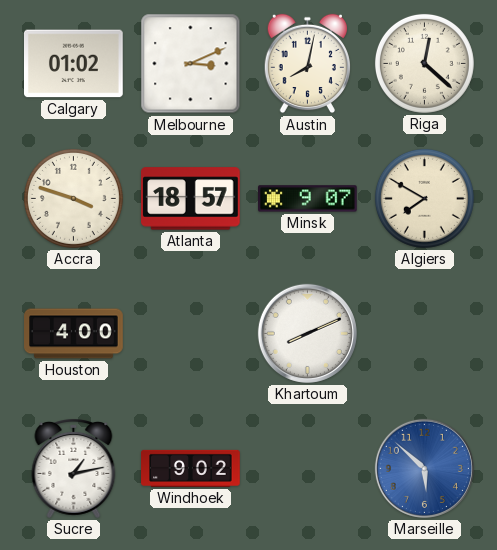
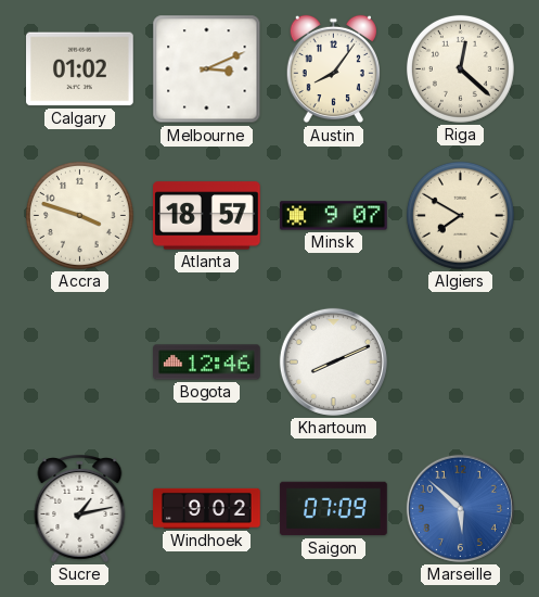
Austin: 8:02 -> 8:06
Houston: 4:00 -> none
Bogota: none -> 12:46
Saigon: none -> 07:09
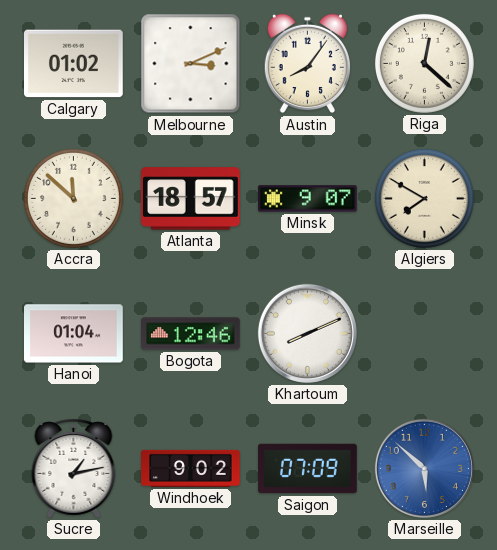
Accra: 3:48 -> 11:52
Hanoi: none -> 01:04
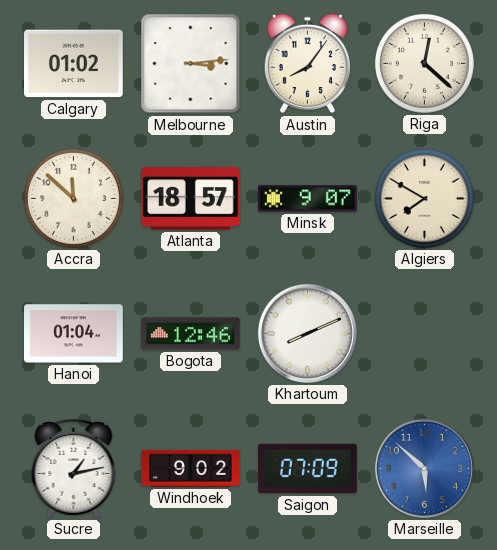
Melbourne: 3:11 -> 3:14
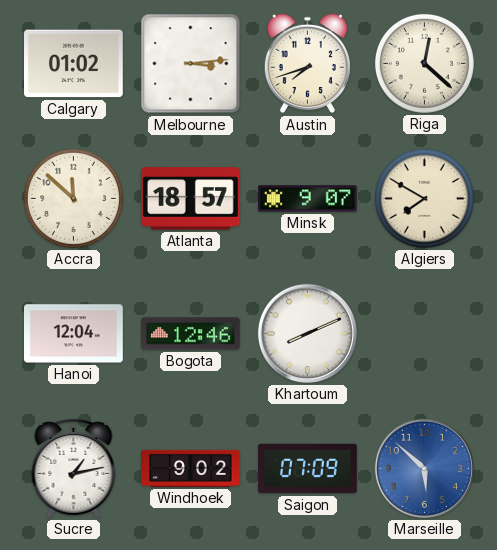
Austin: 8:06 -> 7:42
Hanoi: 01:04 -> 12:04
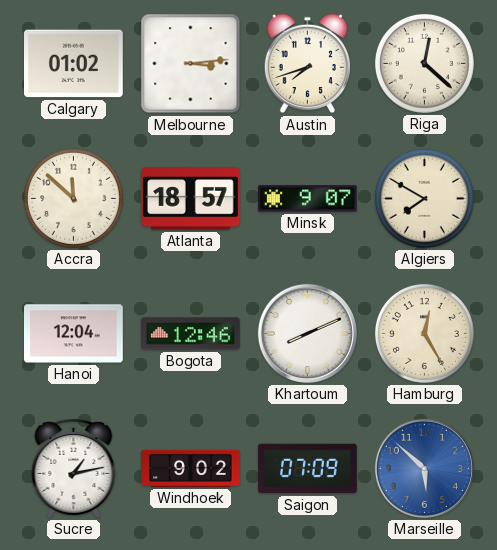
Hamburg: none -> 12:25
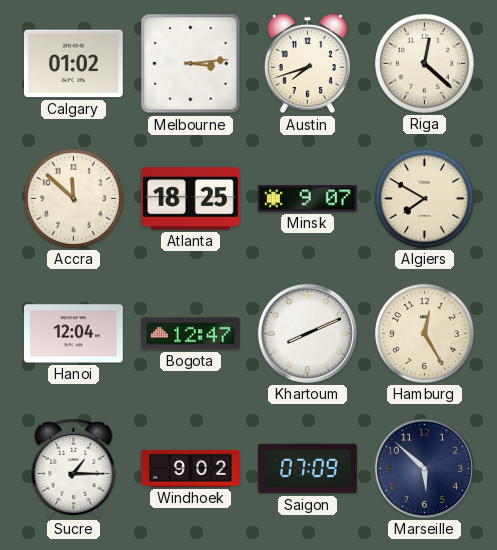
Atlanta: 18:57 -> 18:25
Bogota: 12:46 -> 12:47
Sucre: 1:13 -> 1:15
Marseille dial: blue -> navy
